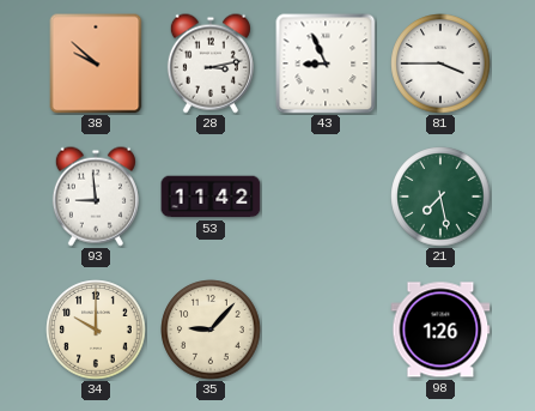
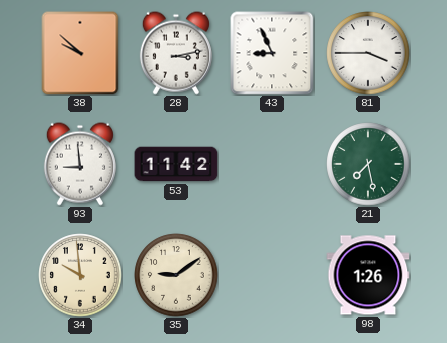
34: 10:00 -> 9:59
35: 9:07 -> 9:09
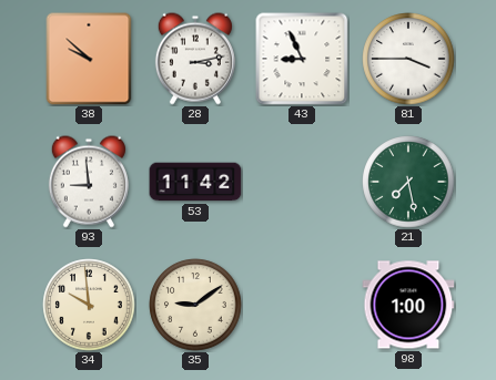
98: 1:26 -> 1:00
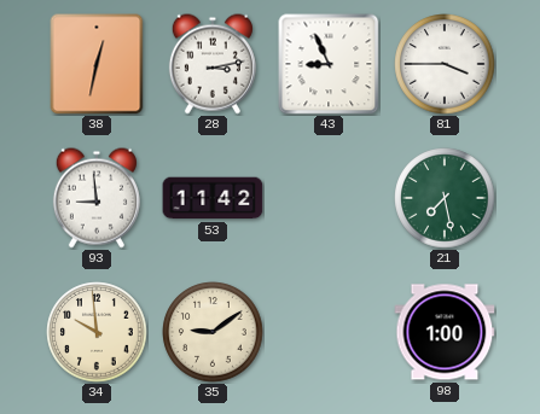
38: 9:52 -> 12:32
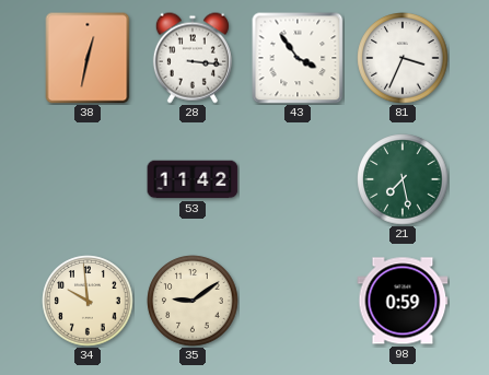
28: 3:13 -> 3:16
43: 8:56 -> 3:54
81: 3:45 -> 3:34
93: 8:59 -> none
98: 1:00 -> 0:59
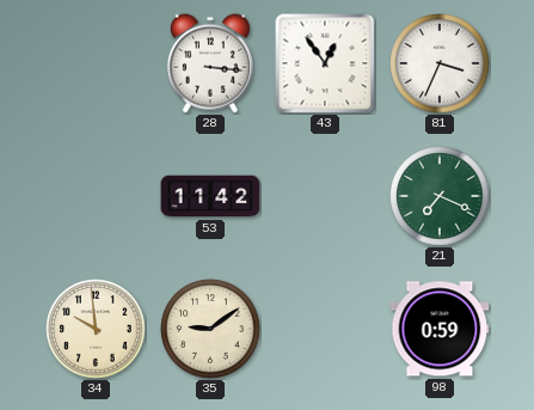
38: 12:32 -> none
43: 3:54 -> 12:54
21: 7:28 -> 7:19
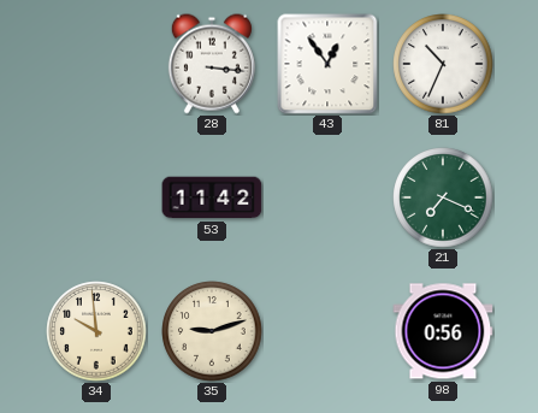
81: 3:34 -> 10:34
35: 9:09 -> 9:12
98: 0:59 -> 0:56
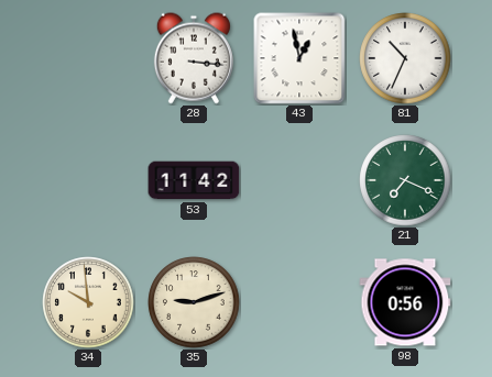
43: 12:54 -> 12:58
